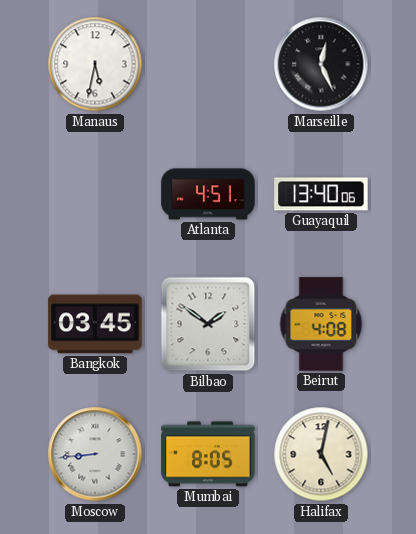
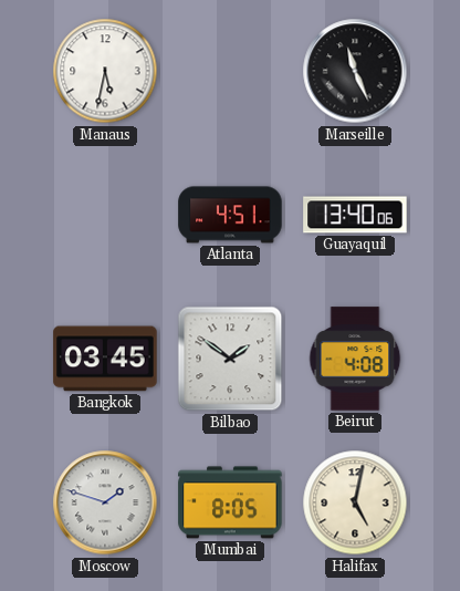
Marseille: 12:26 -> 11:26
Moscow: 8:44 -> 1:48
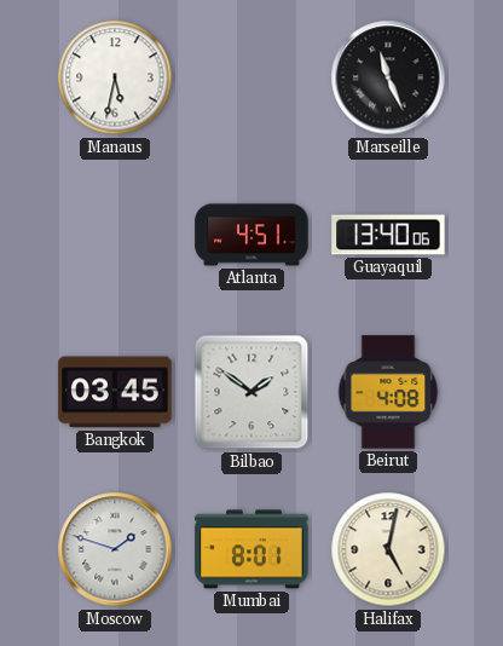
Mumbai: 8:05 -> 8:01
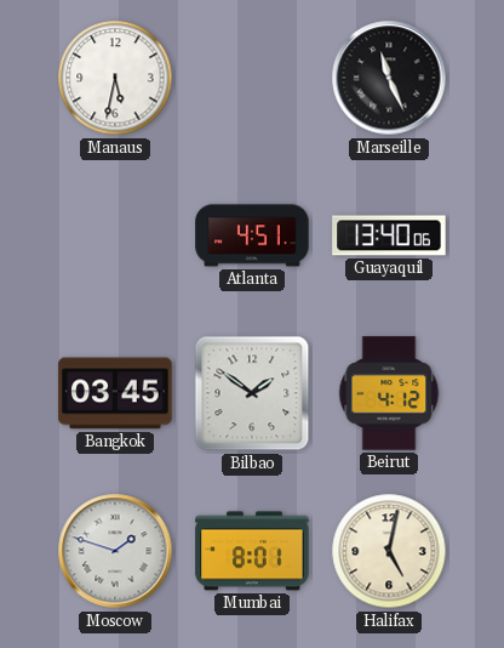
Beirut: 4:08 -> 4:12
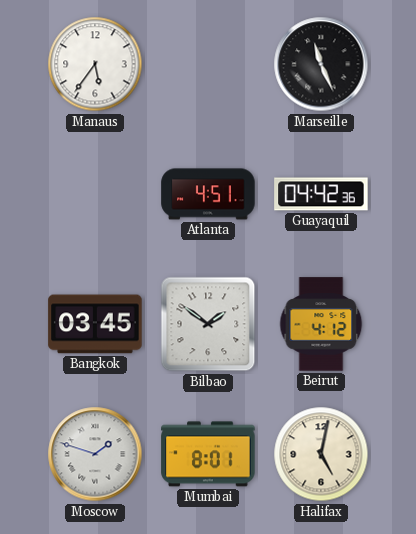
Manaus: 5:32 -> 5:36
Guayaquil: 13:40 -> 04:42
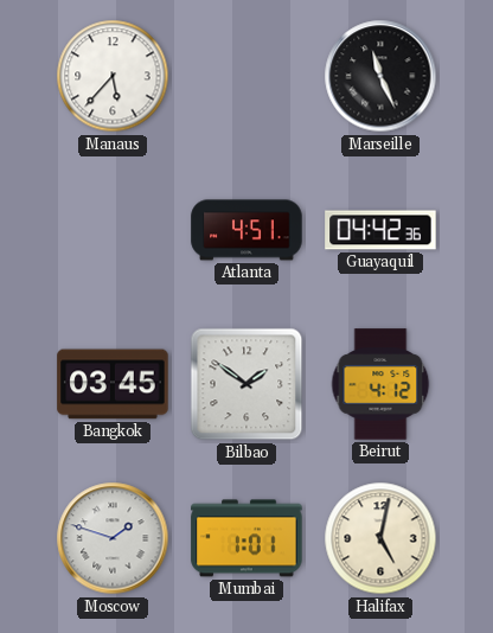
Manaus: 5:36 -> 5:37
Mumbai: 8:01 -> 1:01
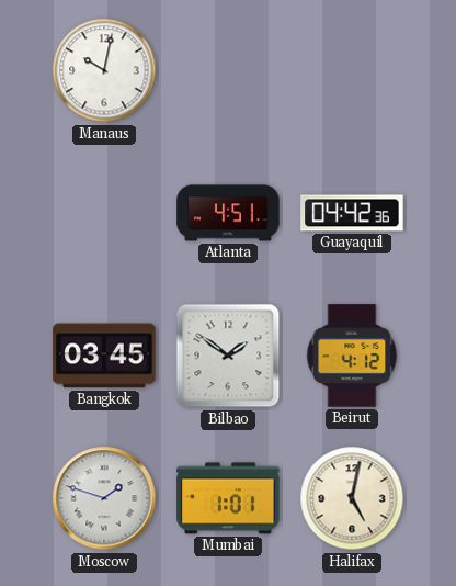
Manaus: 5:37 -> 10:02
Marseille: 11:26 -> none
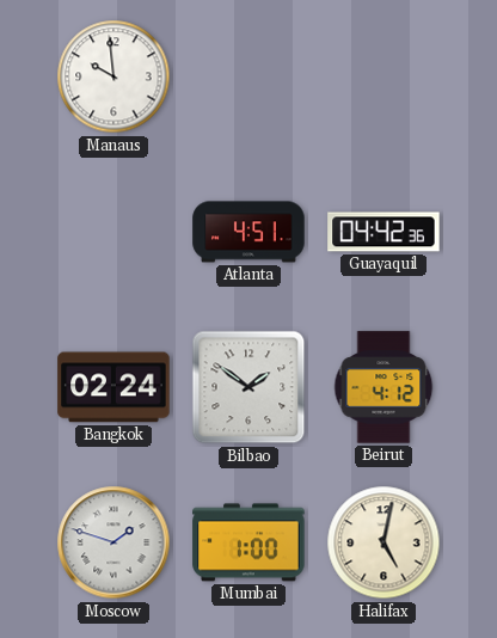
Manaus: 10:02 -> 9:59
Bangkok: 03:45 -> 02:24
Mumbai: 1:01 -> 1:00
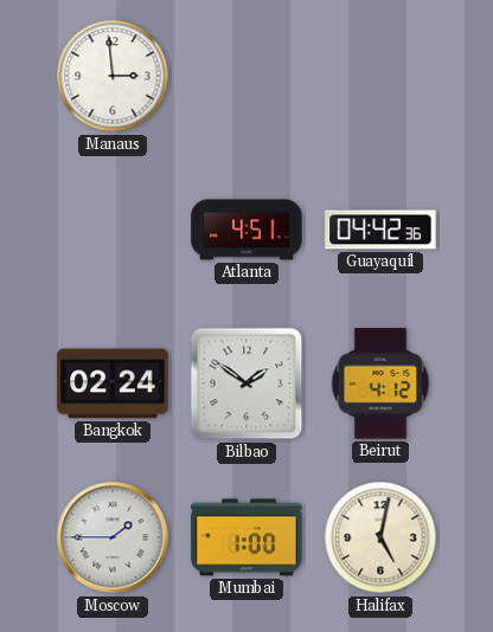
Manaus: 9:59 -> 2:59
Moscow: 1:48 -> 1:45
